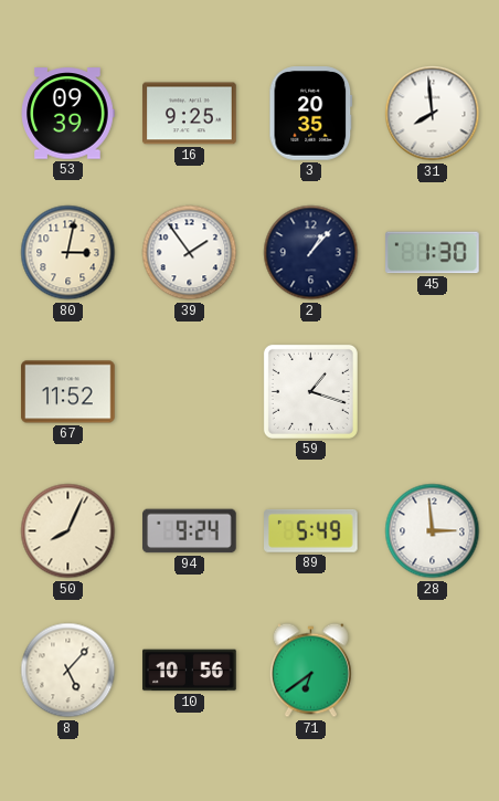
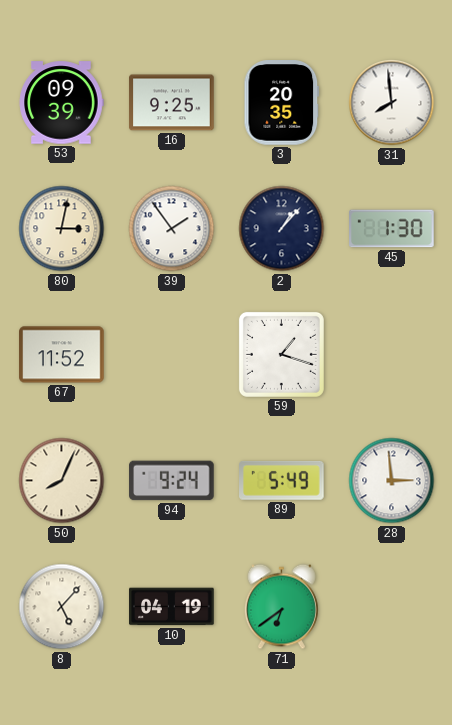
10: 10:56 -> 04:19
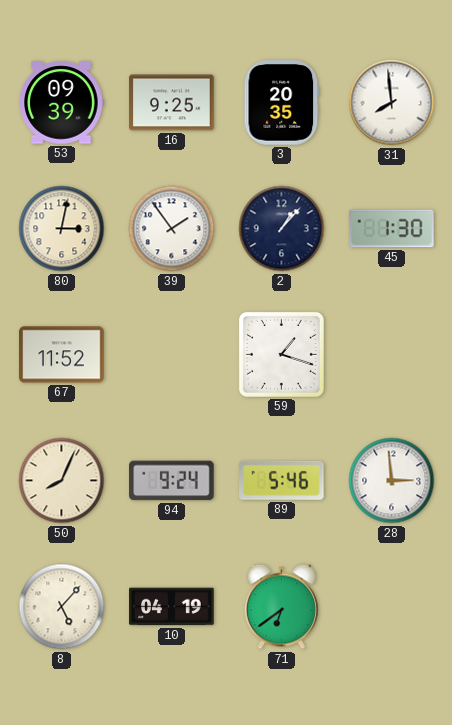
89: 5:49 -> 5:46
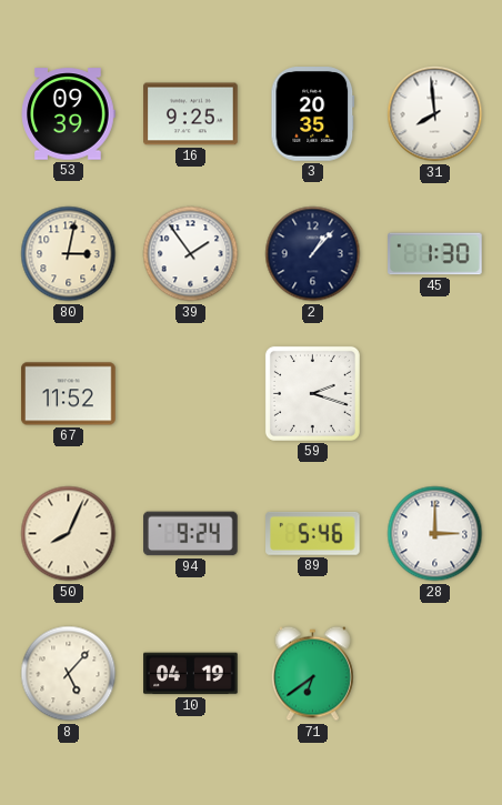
59: 1:18 -> 2:18
28: 2:59 -> 3:00
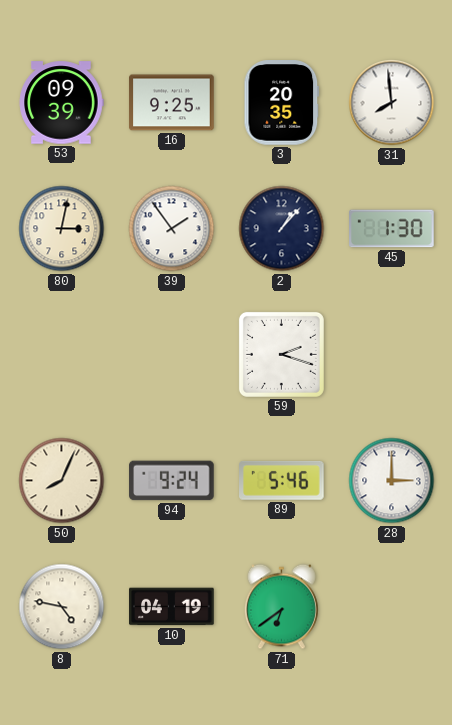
67: 11:52 -> none
8: 5:07 -> 4:47
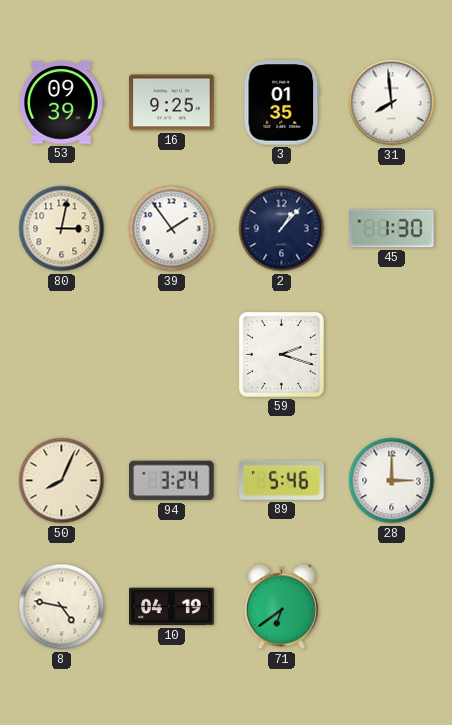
3: 20:35 -> 01:35
94: 9:24 -> 3:24
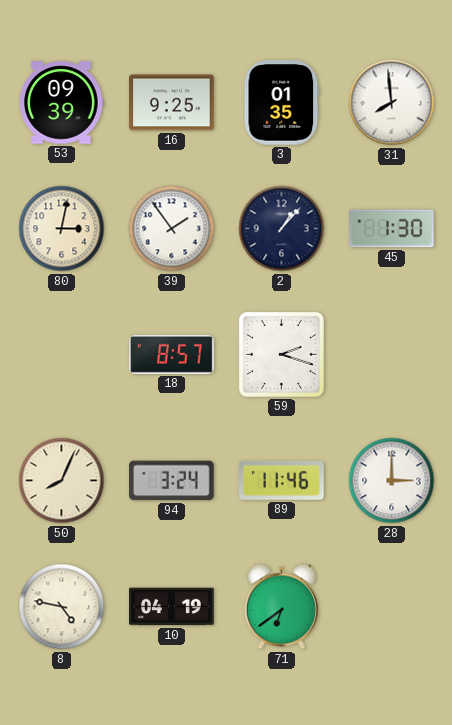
18: none -> 8:57
89: 5:46 -> 11:46
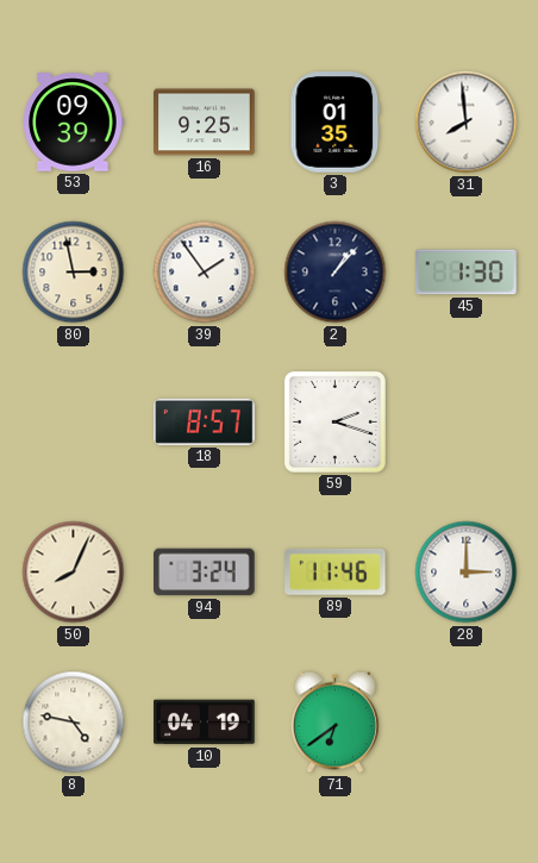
80: 3:02 -> 2:58
